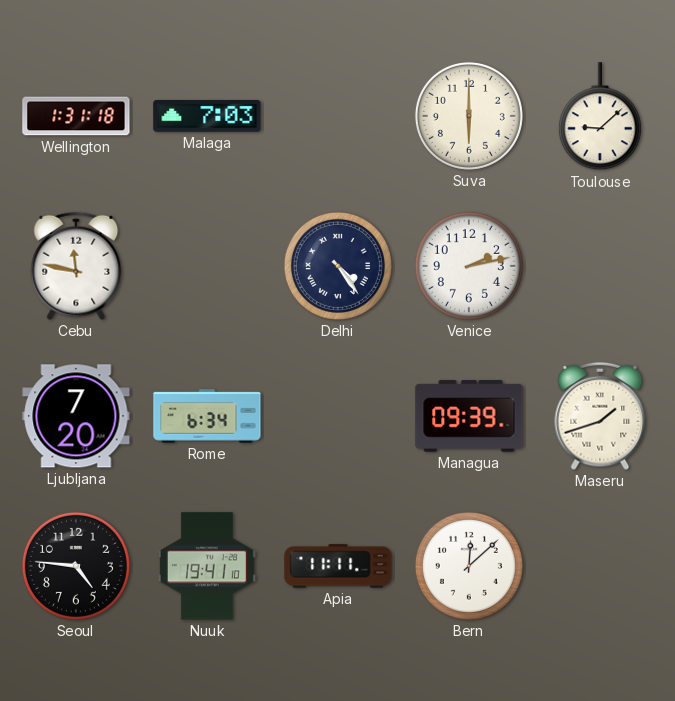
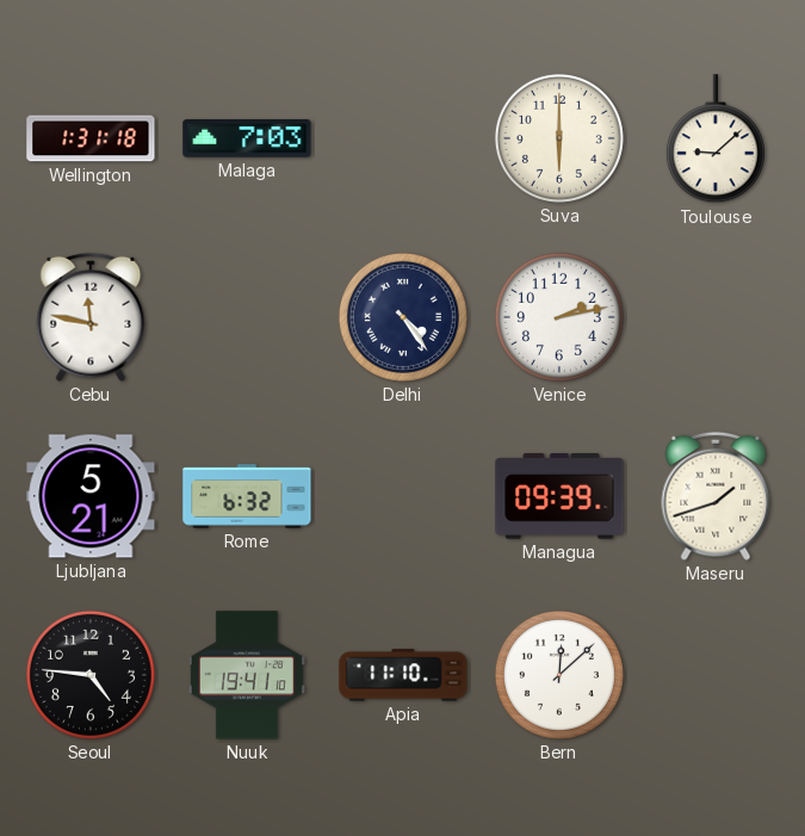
Ljubljana: 7:20 -> 5:21
Rome: 6:34 -> 6:32
Apia: 11:11 -> 11:10
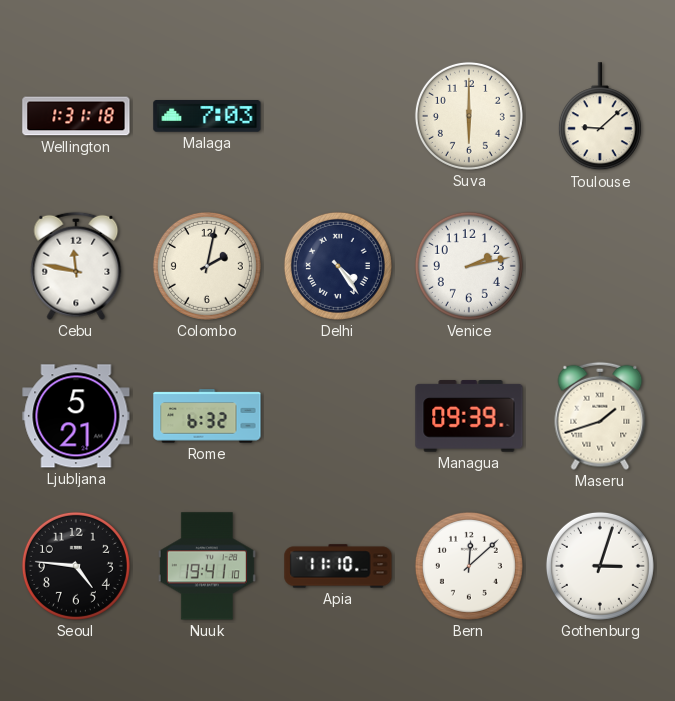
Colombo: none -> 2:02
Gothenburg: none -> 3:03
